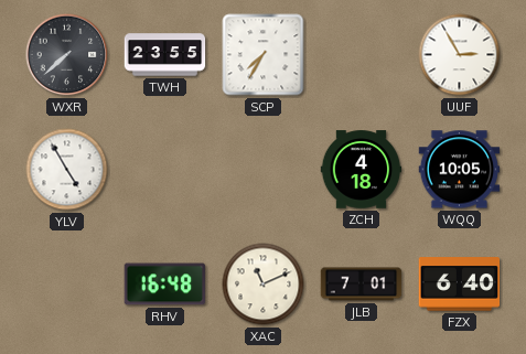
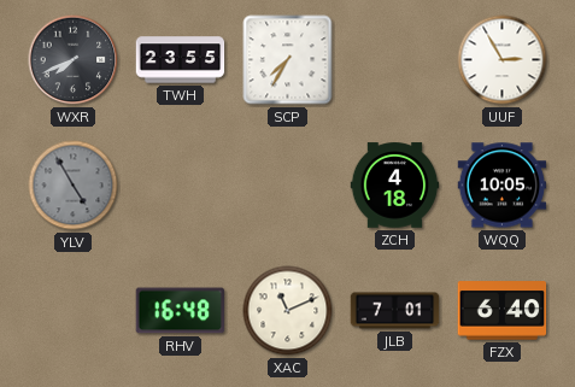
WXR: 7:38 -> 7:41
YLV dial: white -> grey
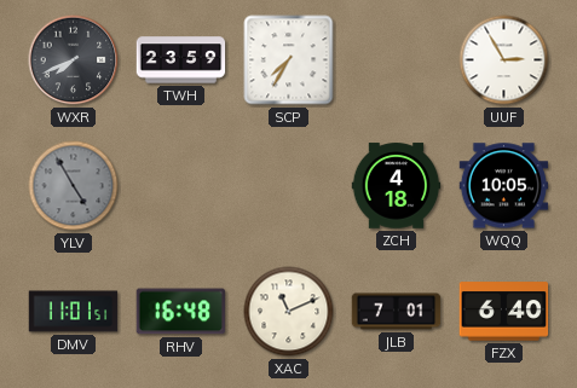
TWH: 23:55 -> 23:59
DMV: none -> 11:01
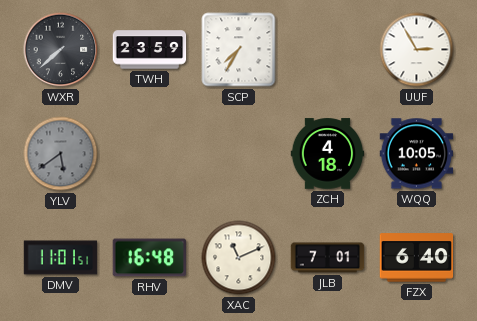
WXR: 7:41 -> 7:38
YLV: 4:55 -> 5:39
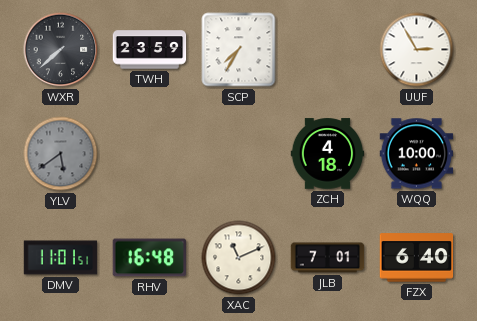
WQQ: 10:05 -> 10:00
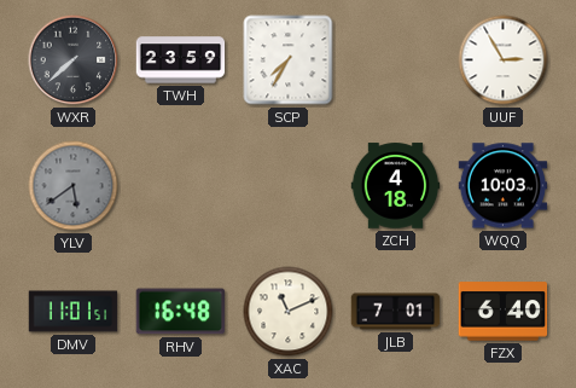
WQQ: 10:00 -> 10:03
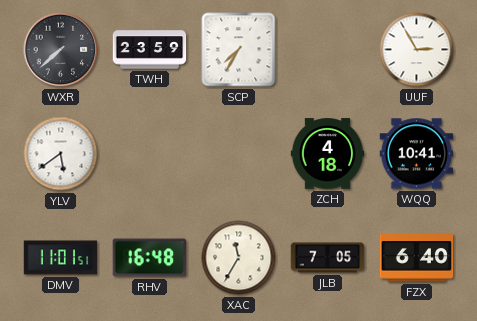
YLV dial: grey -> white
WQQ: 10:03 -> 10:41
XAC: 11:11 -> 11:35
JLB: 7:01 -> 7:05
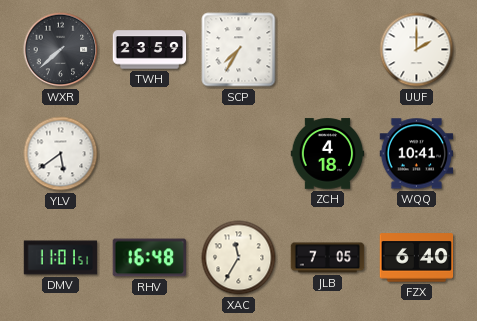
UUF: 2:55 -> 2:00
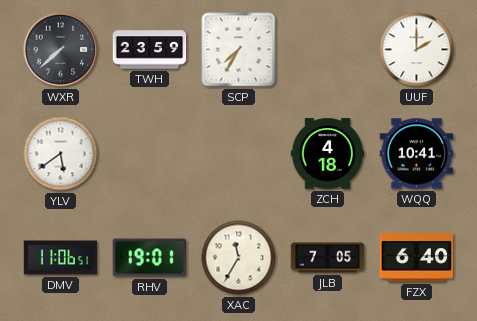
DMV: 11:01 -> 11:06
RHV: 16:48 -> 19:01
